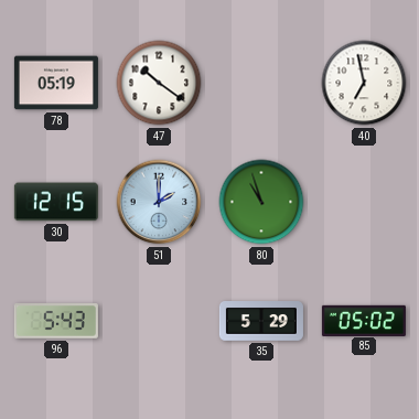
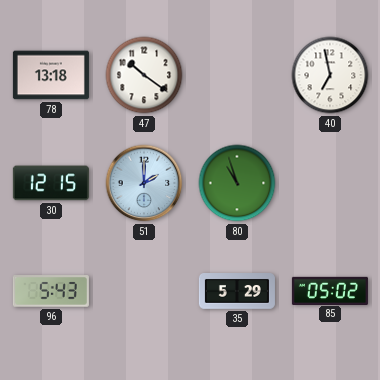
78: 05:19 -> 13:18
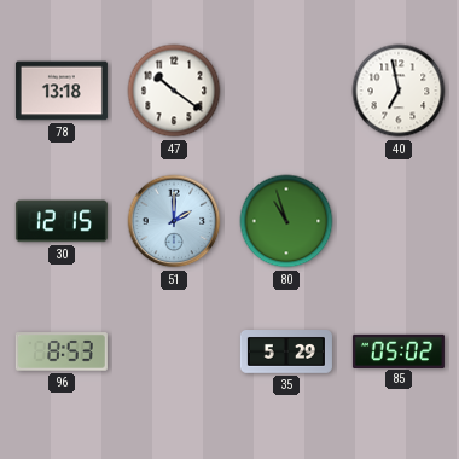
96: 5:43 -> 8:53
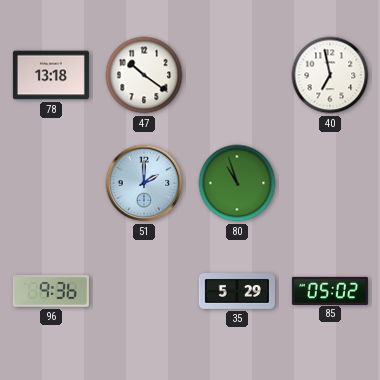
30: 12:15 -> none
96: 8:53 -> 9:36
